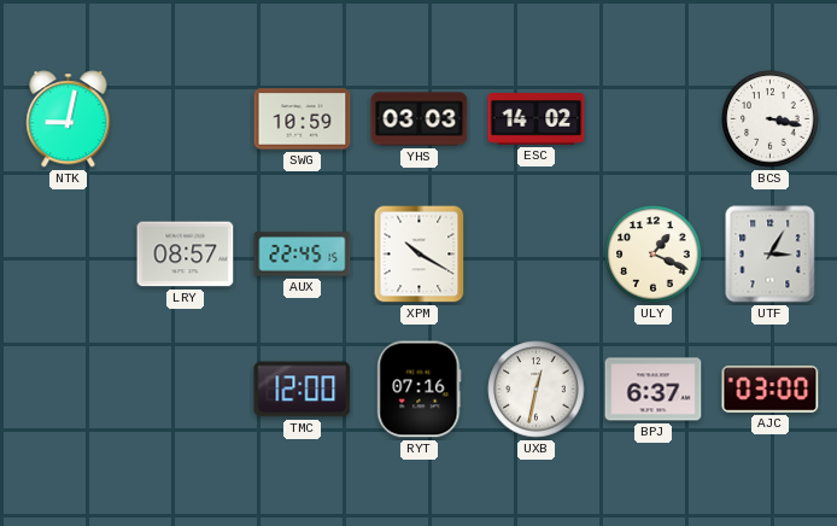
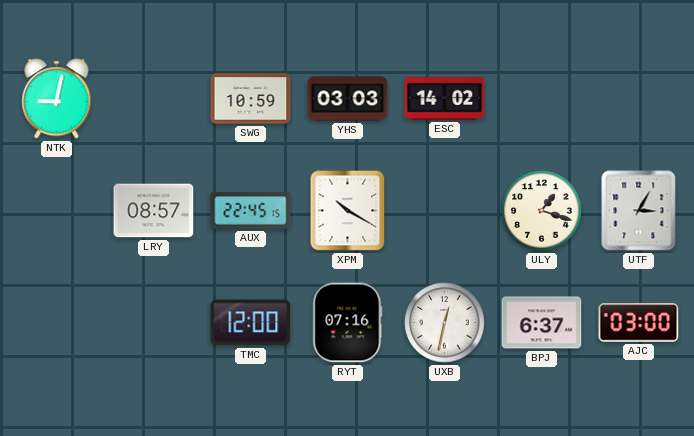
BCS: 3:17 -> none
ULY: 1:19 -> 1:18
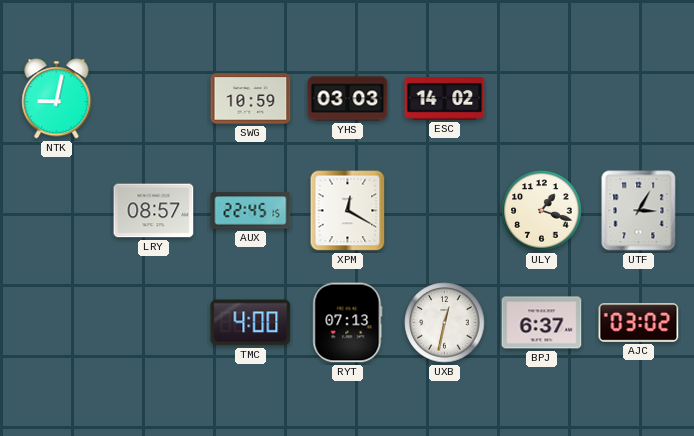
XPM: 10:20 -> 12:20
TMC: 12:00 -> 4:00
RYT: 07:16 -> 07:13
AJC: 03:00 -> 03:02
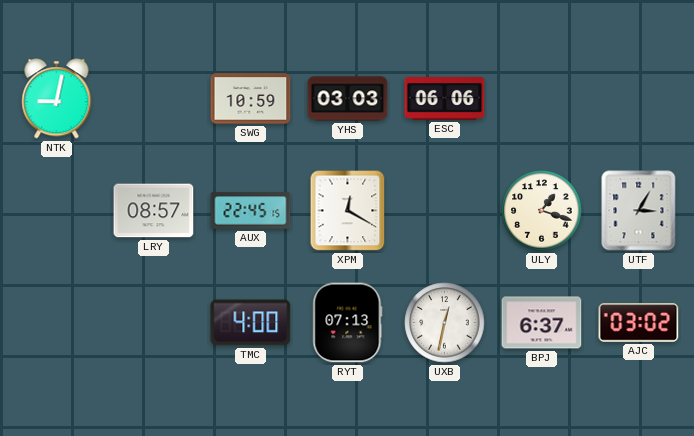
ESC: 14:02 -> 06:06
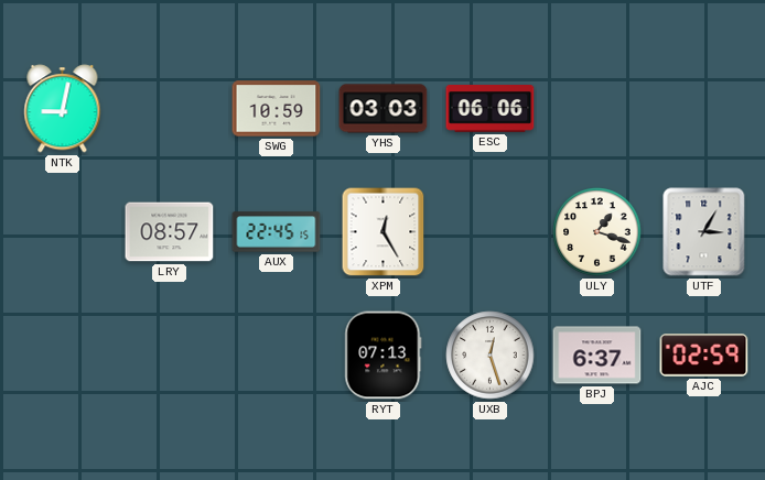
XPM: 12:20 -> 12:25
TMC: 4:00 -> none
UXB: 12:32 -> 12:27
AJC: 03:02 -> 02:59
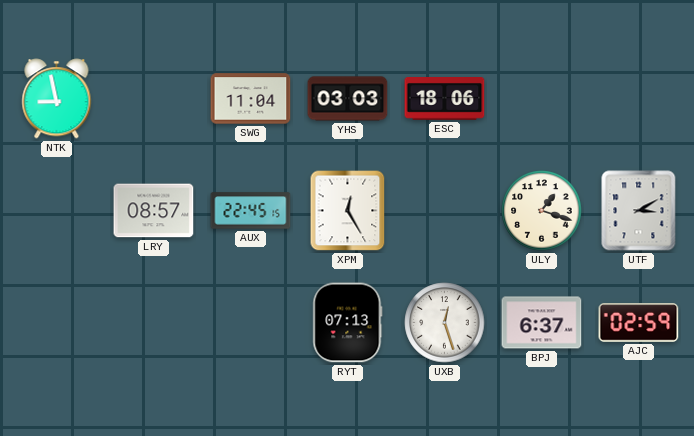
NTK: 9:02 -> 8:58
SWG: 10:59 -> 11:04
ESC: 06:06 -> 18:06
UTF: 3:05 -> 3:10
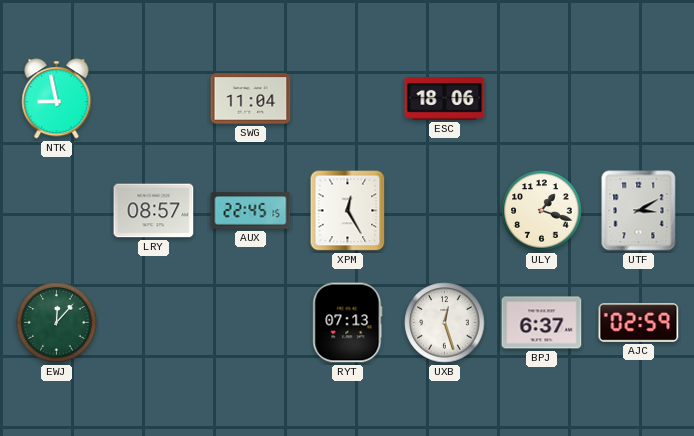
YHS: 03:03 -> none
EWJ: none -> 12:07
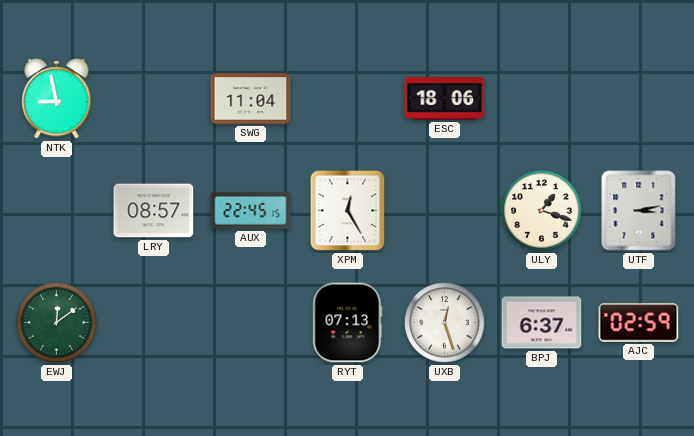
UTF: 3:10 -> 3:13
EWJ: 12:07 -> 12:09
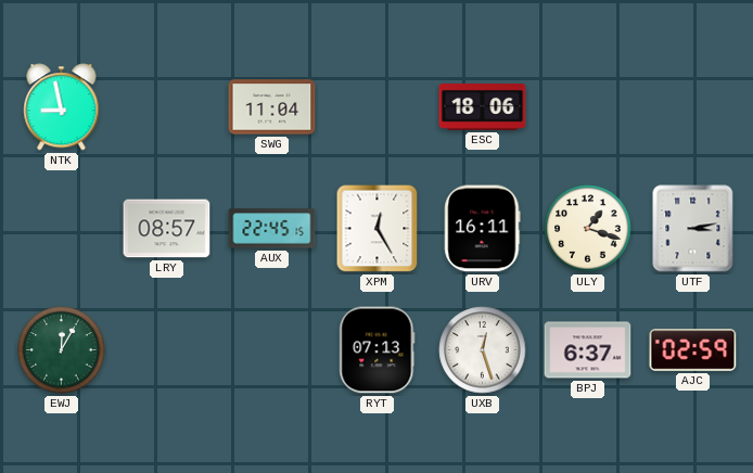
URV: none -> 16:11
EWJ: 12:09 -> 12:05
